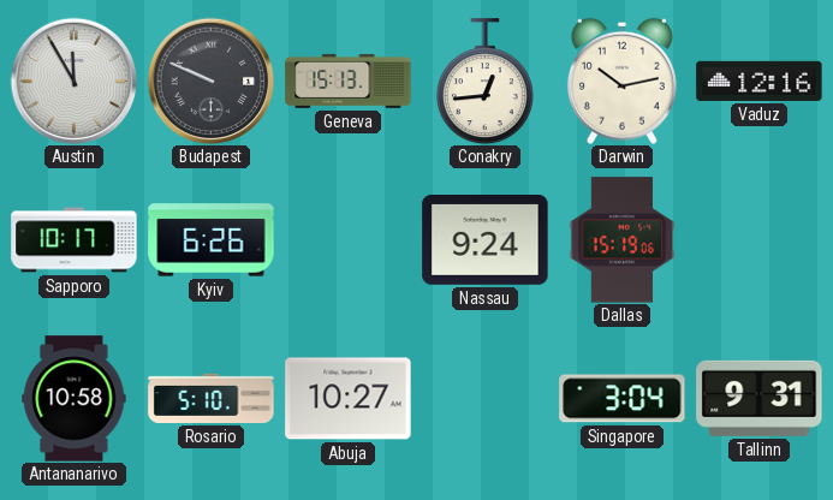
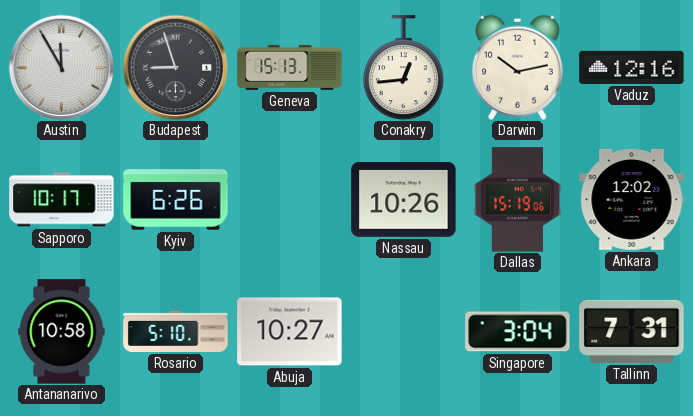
Budapest: 9:49 -> 8:57
Nassau: 9:24 -> 10:26
Ankara: none -> 12:02
Tallinn: 9:31 -> 7:31
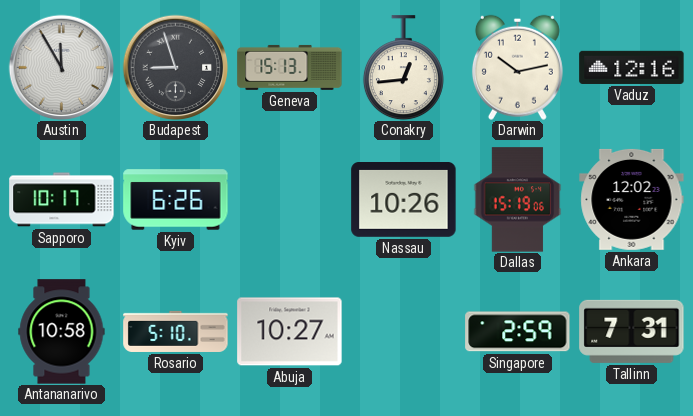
Singapore: 3:04 -> 2:59
